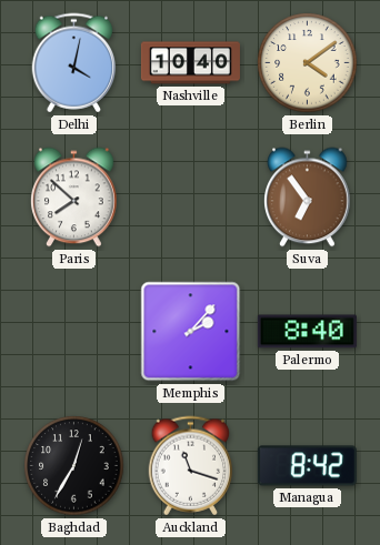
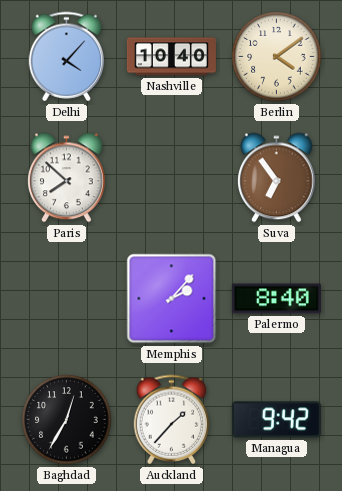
Delhi: 4:02 -> 4:07
Auckland: 11:18 -> 1:37
Managua: 8:42 -> 9:42
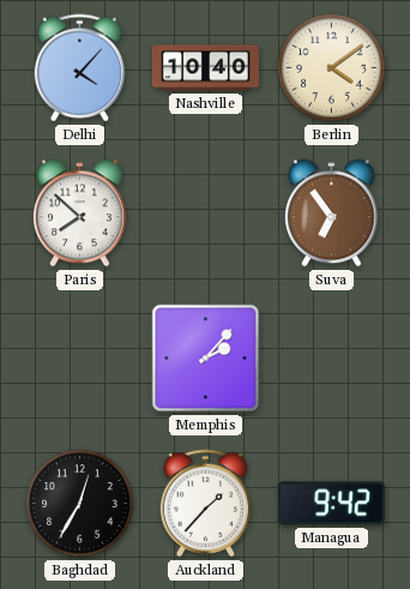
Palermo: 8:40 -> none
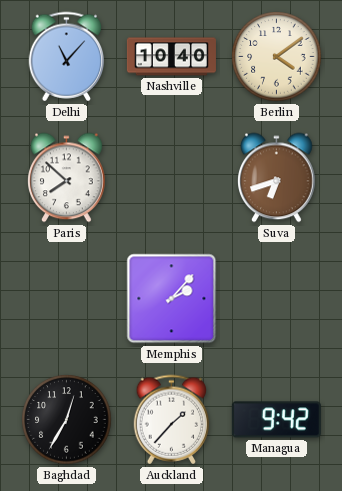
Delhi: 4:07 -> 11:07
Suva: 6:54 -> 6:42
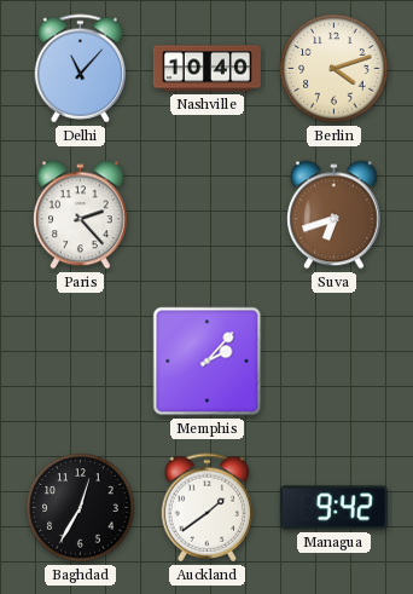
Berlin: 4:09 -> 4:12
Paris: 7:52 -> 2:23
Auckland: 1:37 -> 1:39
